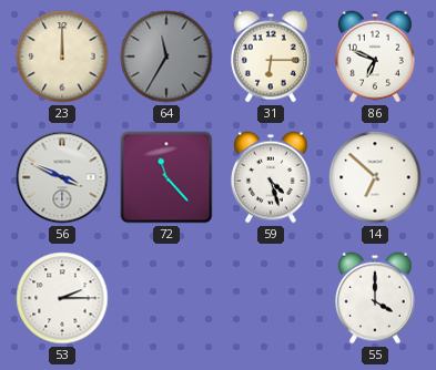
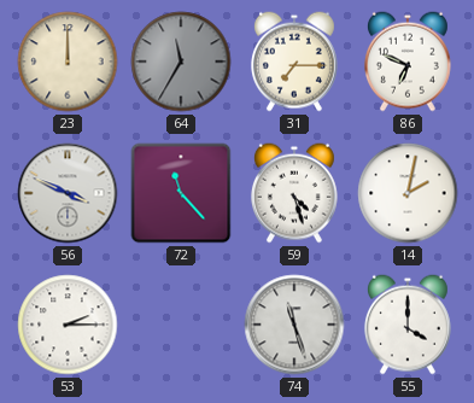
31: 6:15 -> 7:15
14: 6:52 -> 2:02
74: none -> 11:27
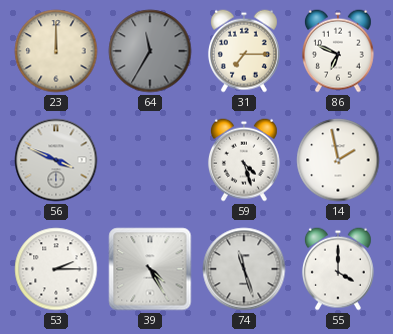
72: 11:23 -> none
14: 2:02 -> 1:58
39: none -> 4:25
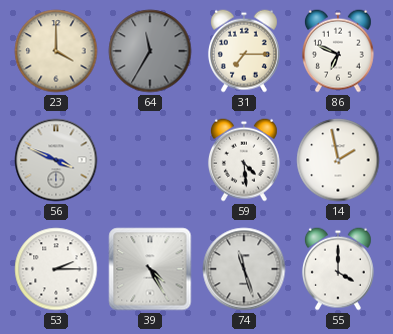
23: 12:00 -> 4:00
59: 4:27 -> 4:29
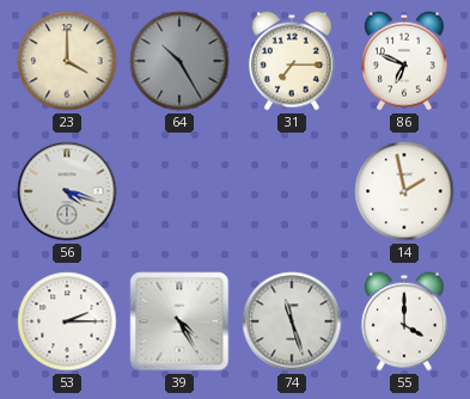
64: 11:35 -> 10:25
56: 3:49 -> 4:18
59: 4:29 -> none
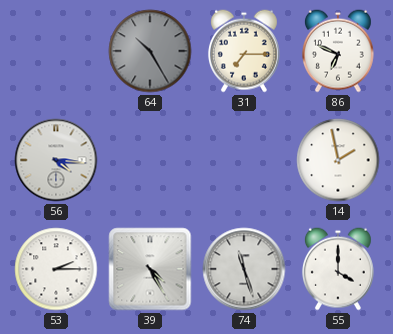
23: 4:00 -> none
56: 4:18 -> 4:16
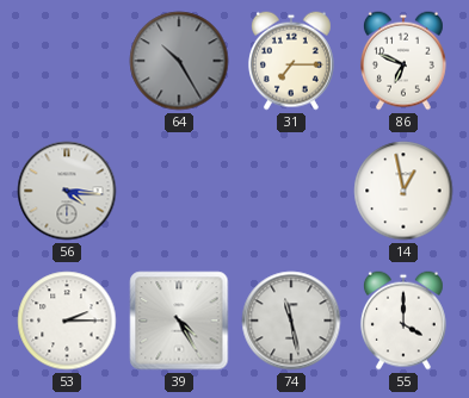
14: 1:58 -> 12:58
74: 11:27 -> 11:28
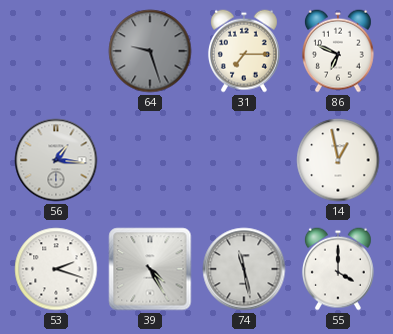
64: 10:25 -> 9:27
56: 4:16 -> 1:16
53: 2:15 -> 2:18
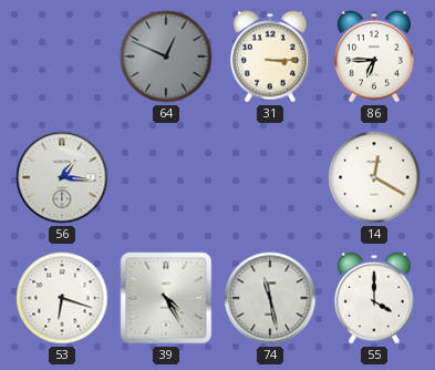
64: 9:27 -> 12:49
31: 7:15 -> 3:15
86: 6:49 -> 6:45
14: 12:58 -> 12:20
53: 2:18 -> 6:18
